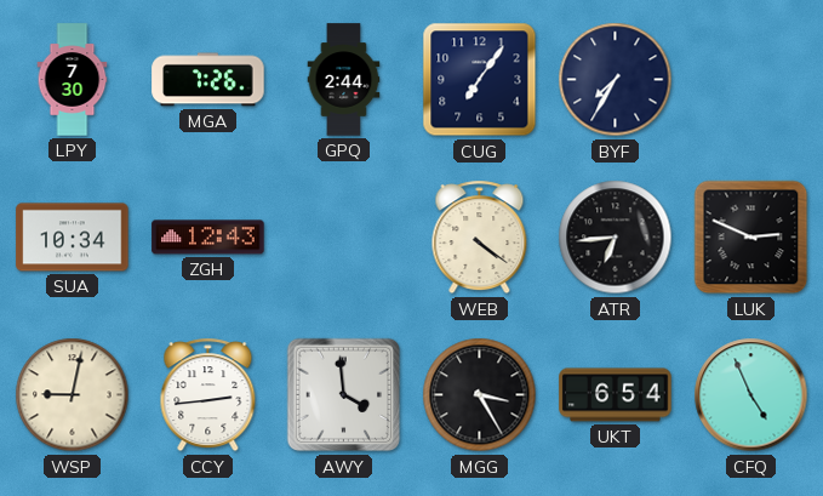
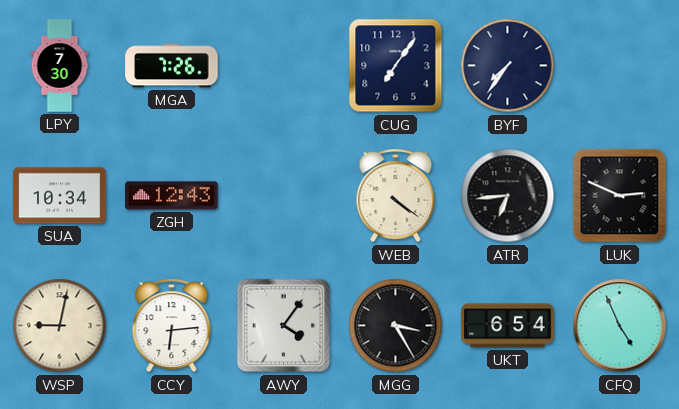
GPQ: 2:44 -> none
BYF: 7:35 -> 7:36
CCY: 2:44 -> 6:14
AWY: 3:59 -> 4:06
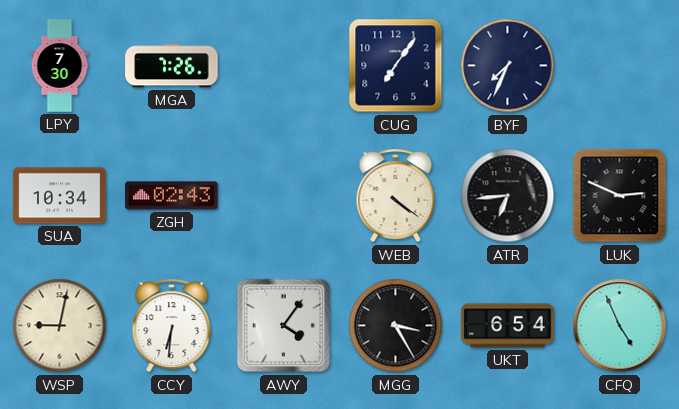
BYF: 7:36 -> 7:34
ZGH: 12:43 -> 02:43
CCY: 6:14 -> 6:31
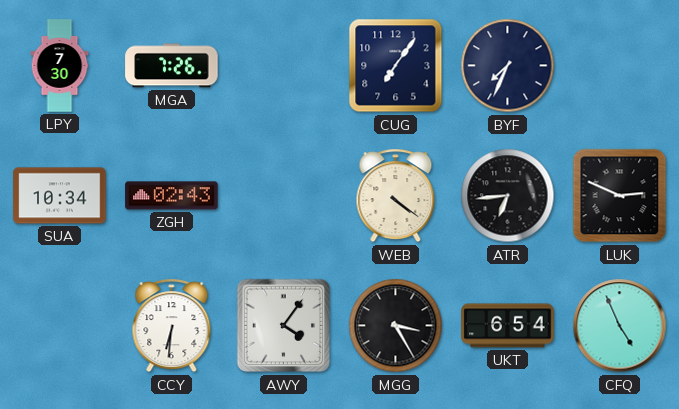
WSP: 9:02 -> none
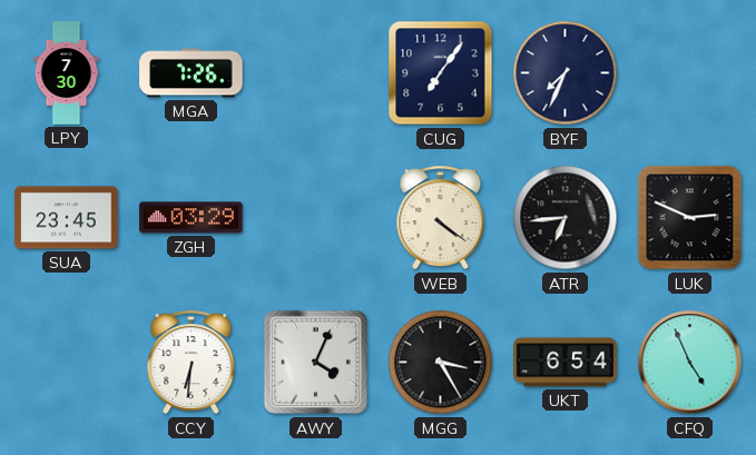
SUA: 10:34 -> 23:45
ZGH: 02:43 -> 03:29
AWY: 4:06 -> 4:04
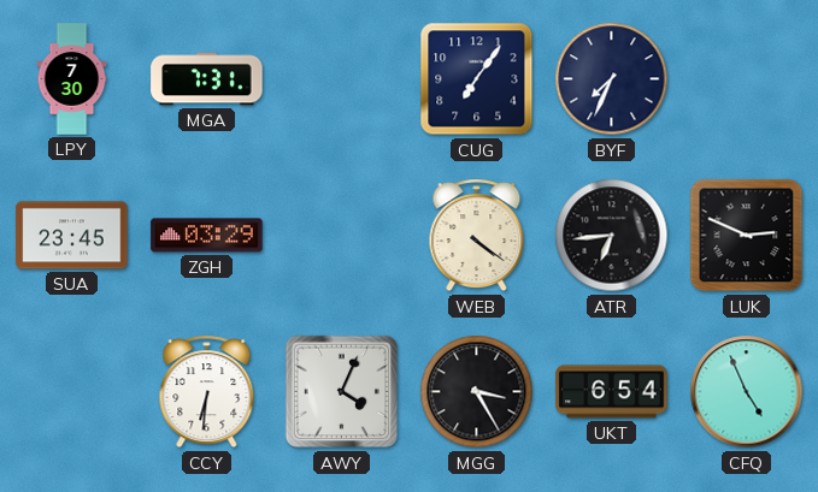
MGA: 7:26 -> 7:31
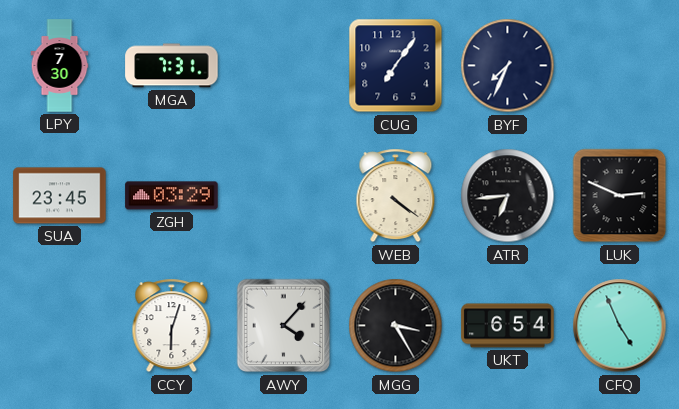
CCY: 6:31 -> 6:03
AWY: 4:04 -> 4:07
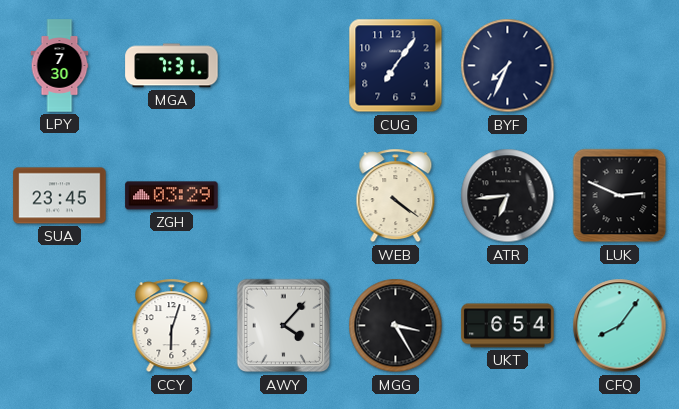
CFQ: 4:56 -> 8:06
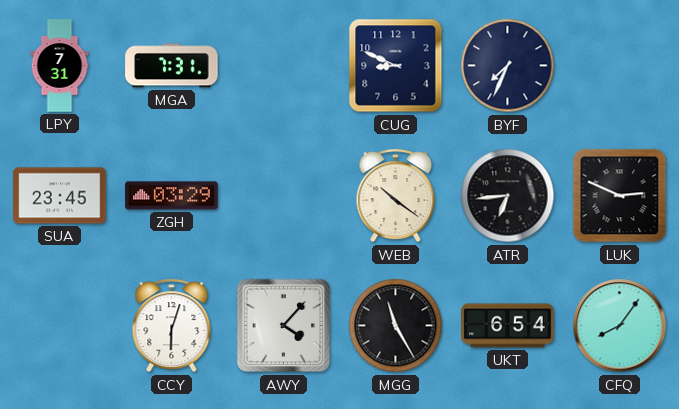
LPY: 7:30 -> 7:31
CUG: 7:06 -> 8:49
WEB: 4:21 -> 10:21
MGG: 3:25 -> 11:25
